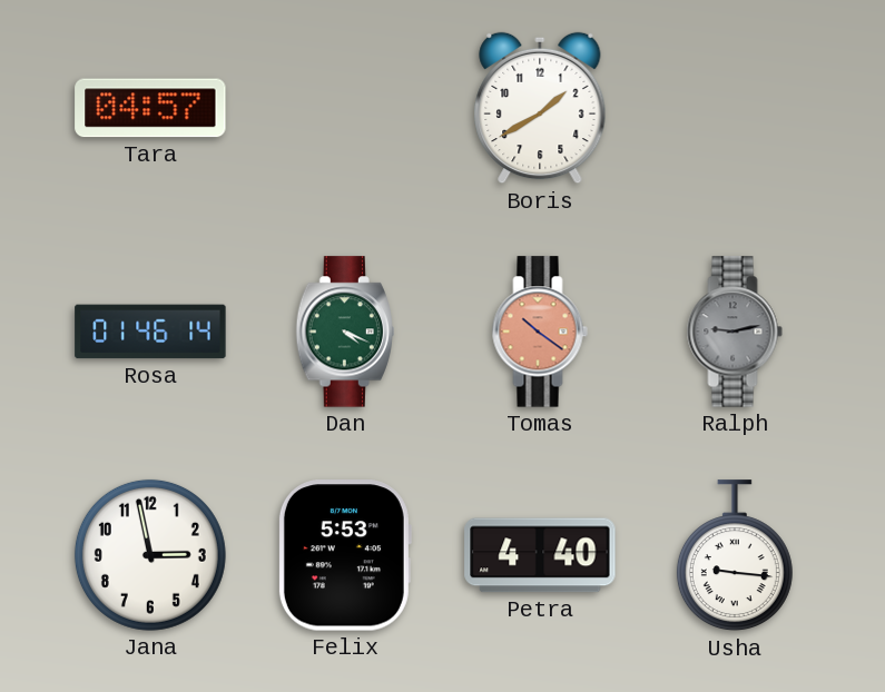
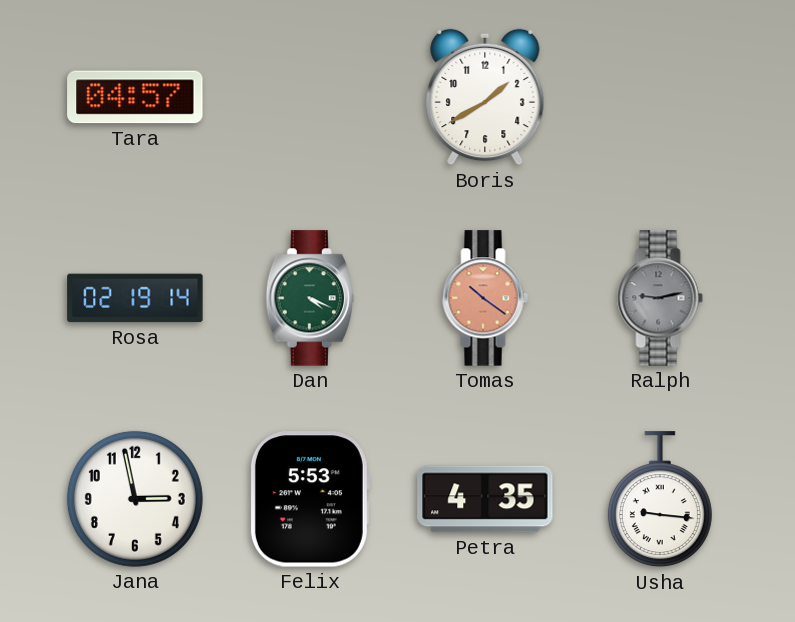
Rosa: 01:46 -> 02:19
Petra: 4:40 -> 4:35
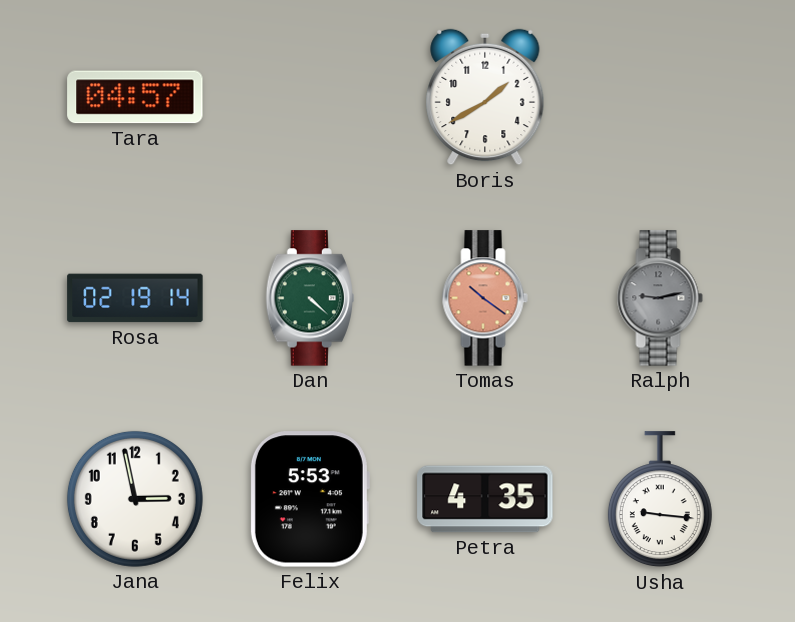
Dan: 4:19 -> 4:22
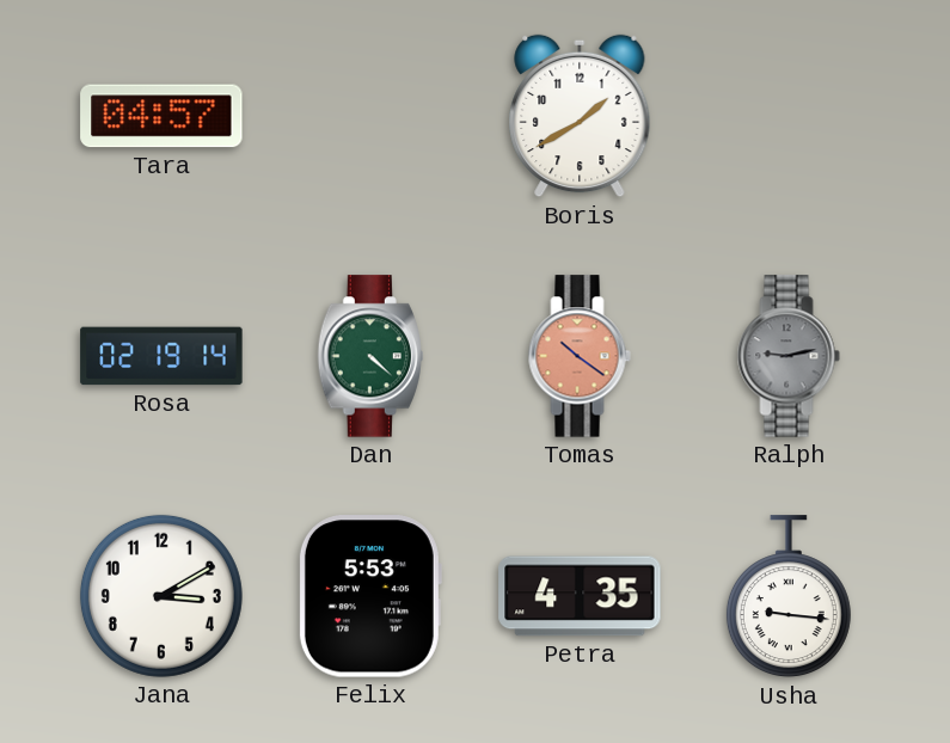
Jana: 2:58 -> 3:10
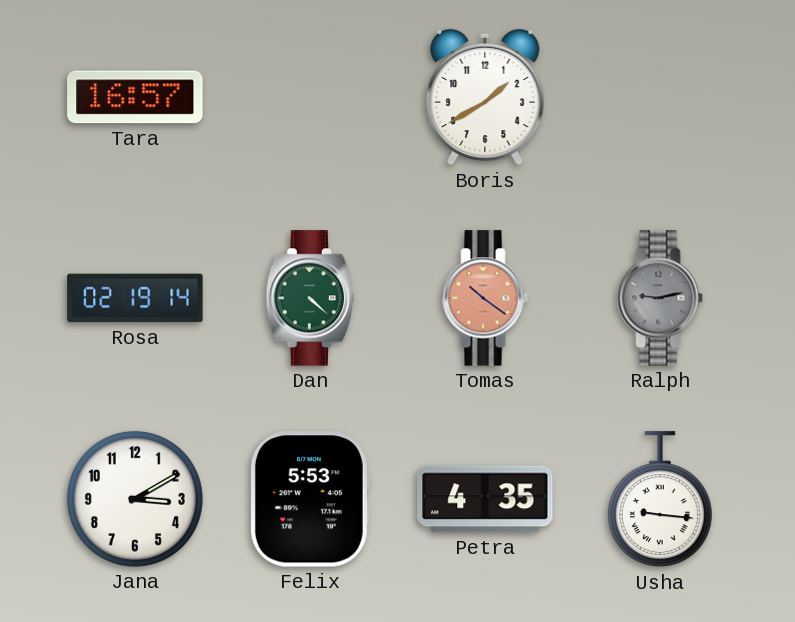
Tara: 04:57 -> 16:57
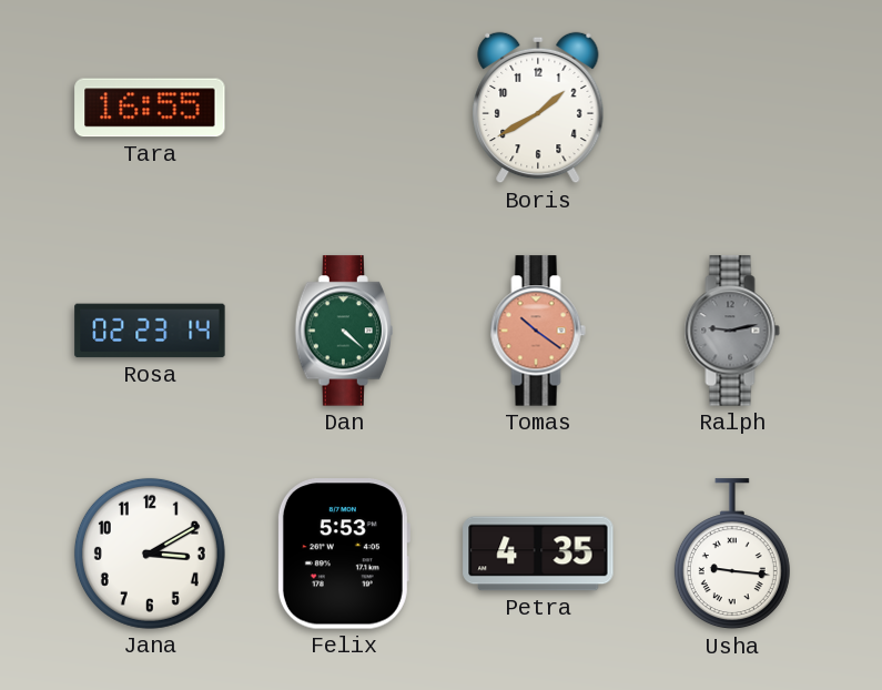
Tara: 16:57 -> 16:55
Rosa: 02:19 -> 02:23
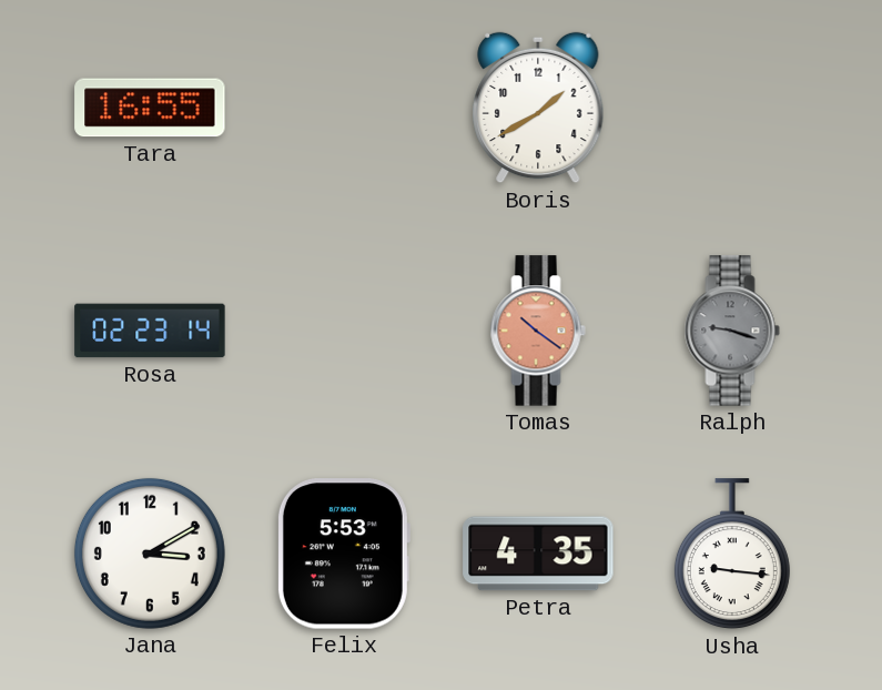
Dan: 4:22 -> none
Ralph: 9:13 -> 9:18
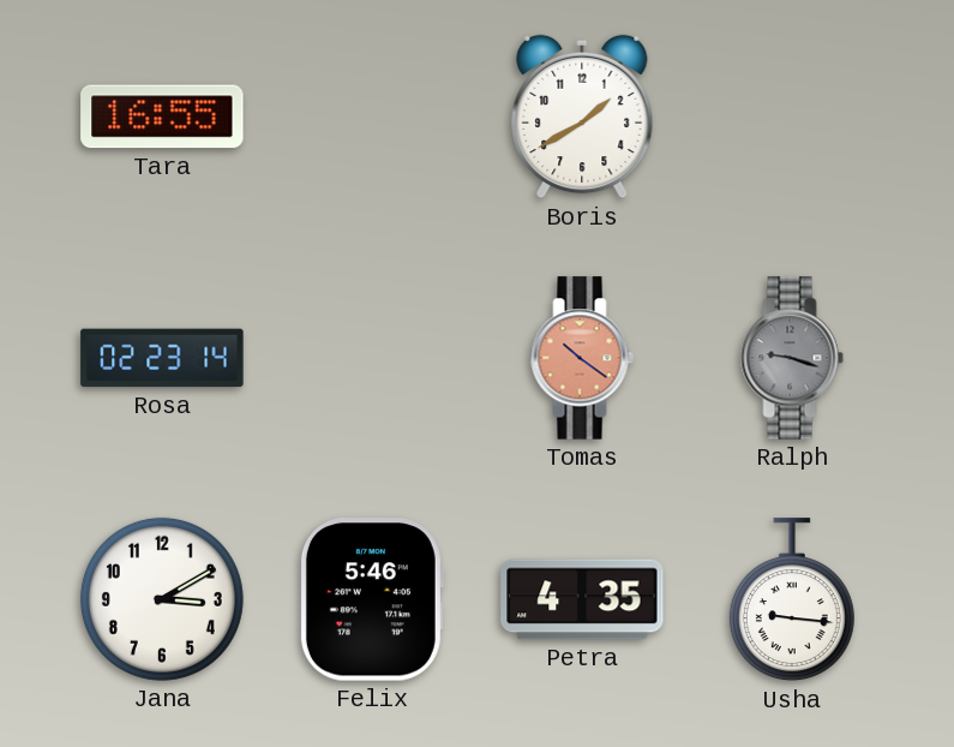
Felix: 5:53 -> 5:46
